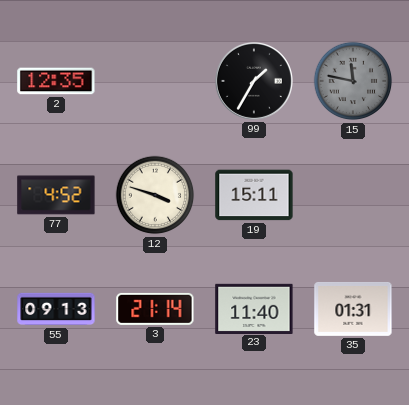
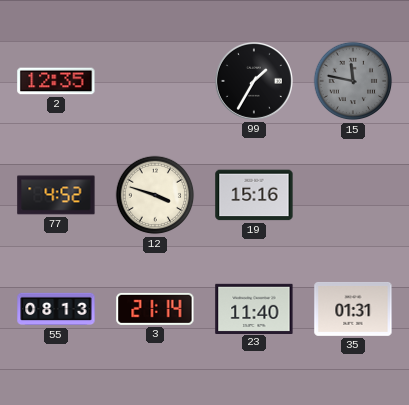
19: 15:11 -> 15:16
55: 09:13 -> 08:13
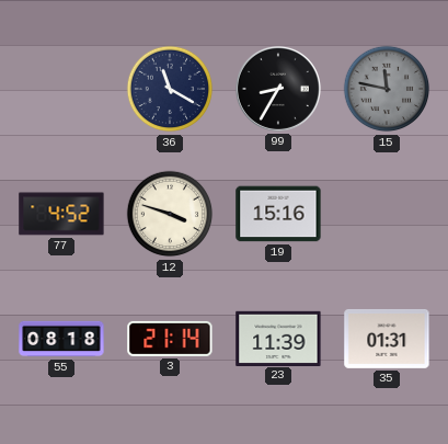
2: 12:35 -> none
36: none -> 11:20
99: 1:35 -> 8:35
55: 08:13 -> 08:18
23: 11:40 -> 11:39
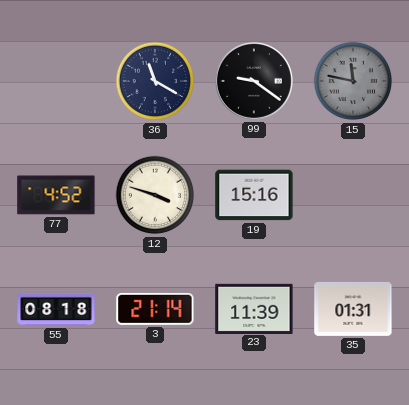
99: 8:35 -> 9:21
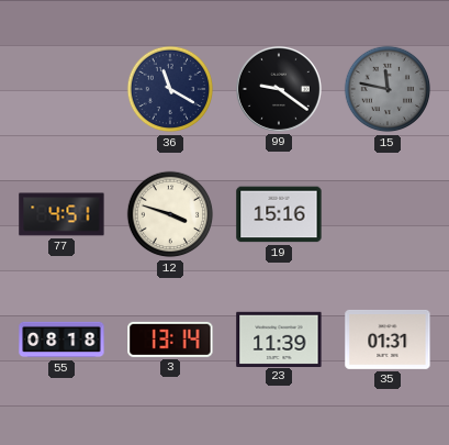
77: 4:52 -> 4:51
3: 21:14 -> 13:14
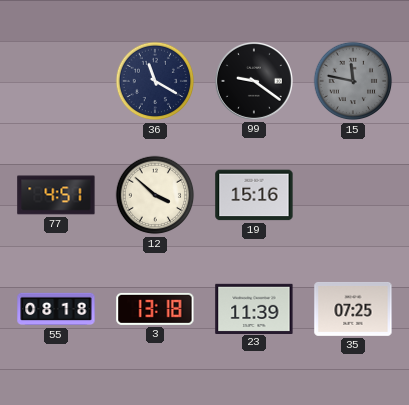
12: 3:48 -> 3:52
3: 13:14 -> 13:18
35: 01:31 -> 07:25
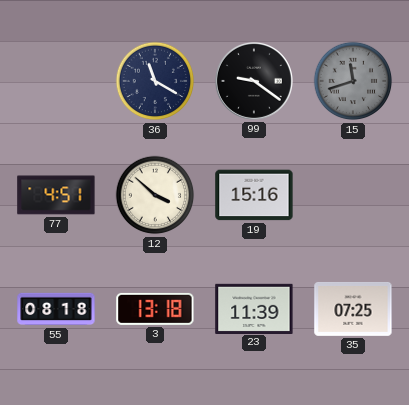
15: 11:47 -> 11:42
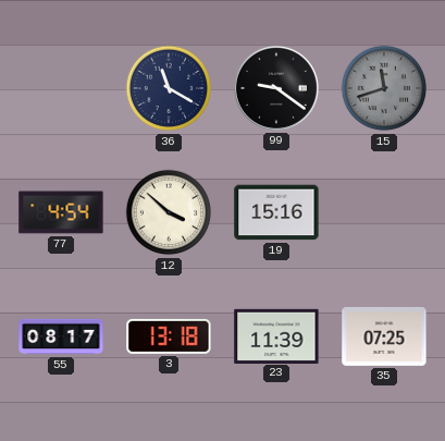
77: 4:51 -> 4:54
55: 08:18 -> 08:17
